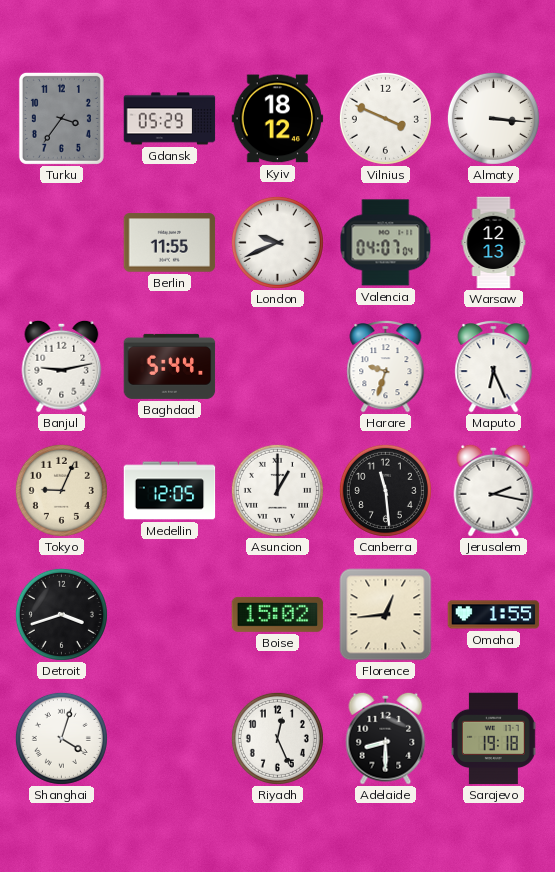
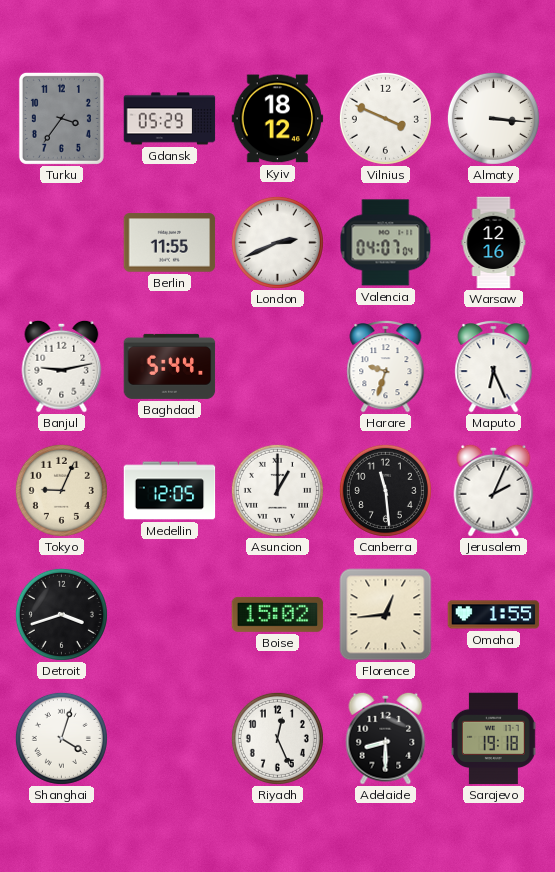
London: 9:41 -> 2:41
Warsaw: 12:13 -> 12:16
Jerusalem: 2:17 -> 2:04
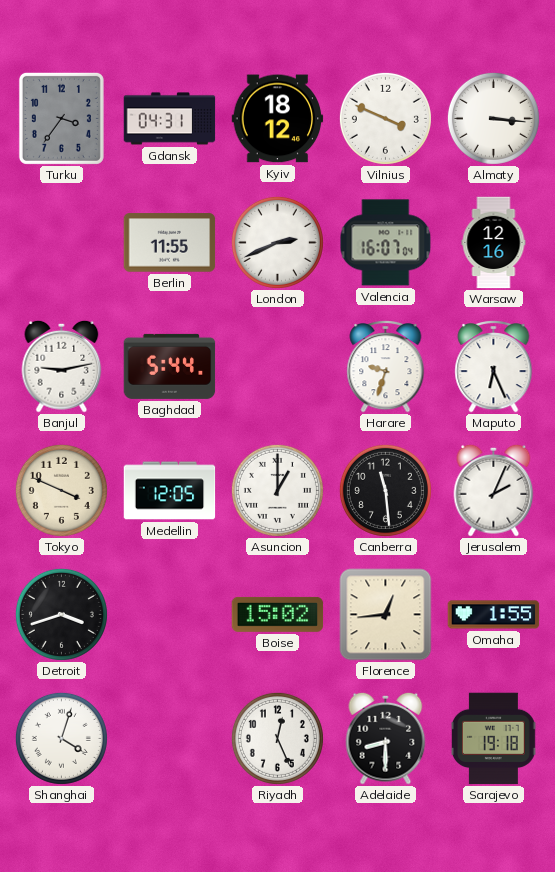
Gdansk: 05:29 -> 04:31
Valencia: 04:07 -> 16:07
Tokyo: 9:04 -> 3:49
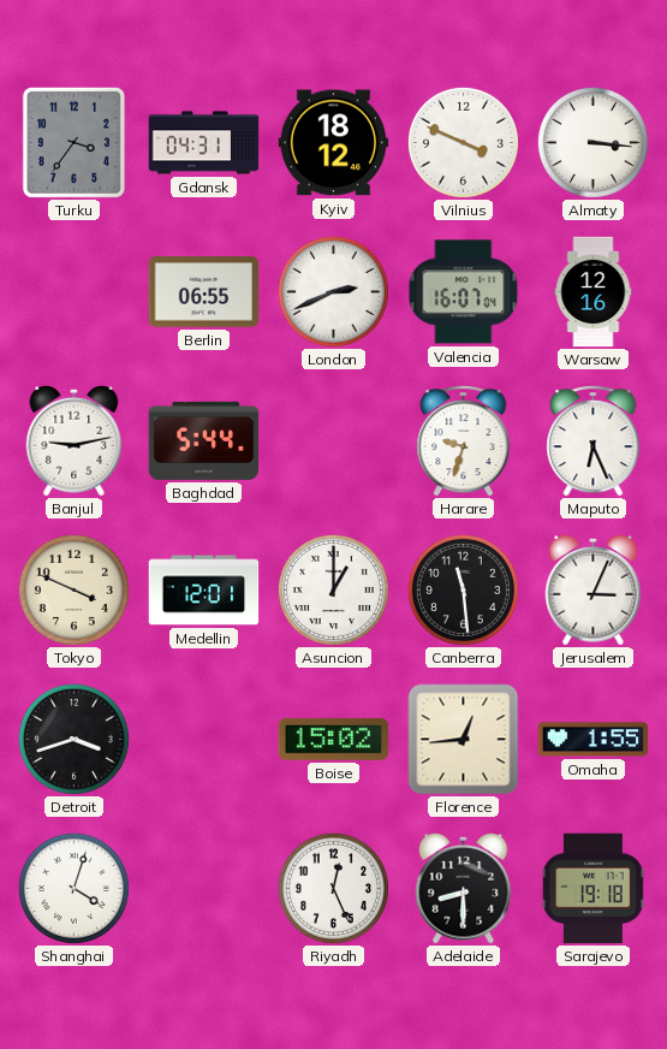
Berlin: 11:55 -> 06:55
Medellin: 12:05 -> 12:01
Jerusalem: 2:04 -> 3:04
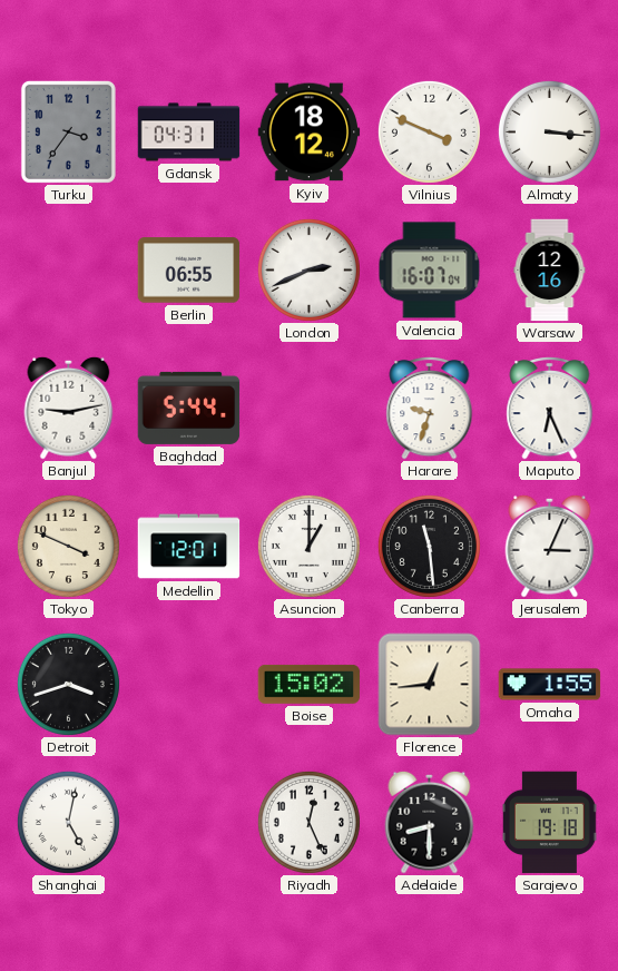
Shanghai: 4:03 -> 5:02
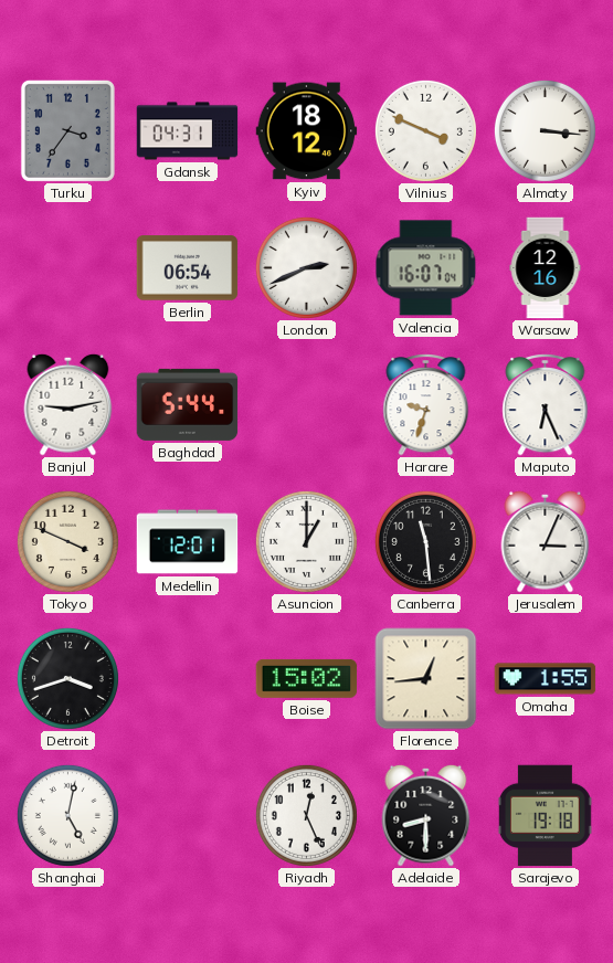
Berlin: 06:55 -> 06:54
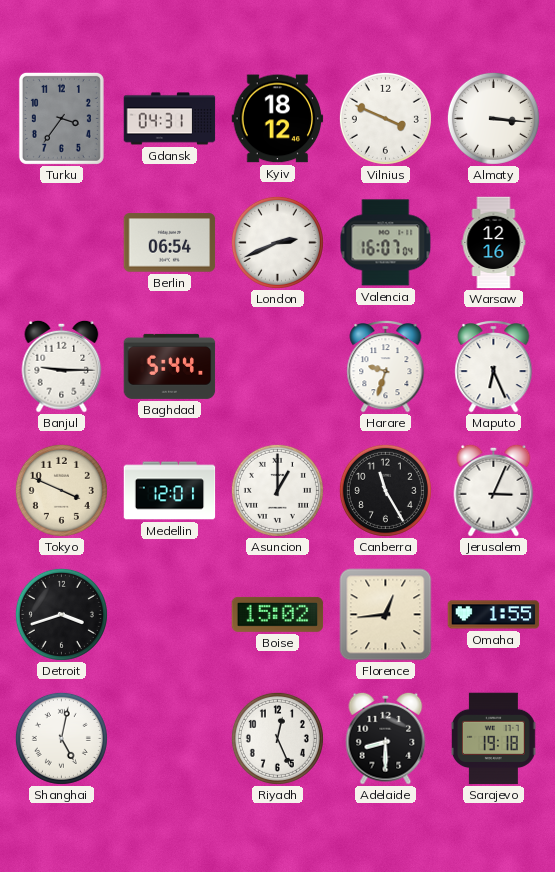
Banjul: 9:13 -> 9:15
Canberra: 11:29 -> 11:25
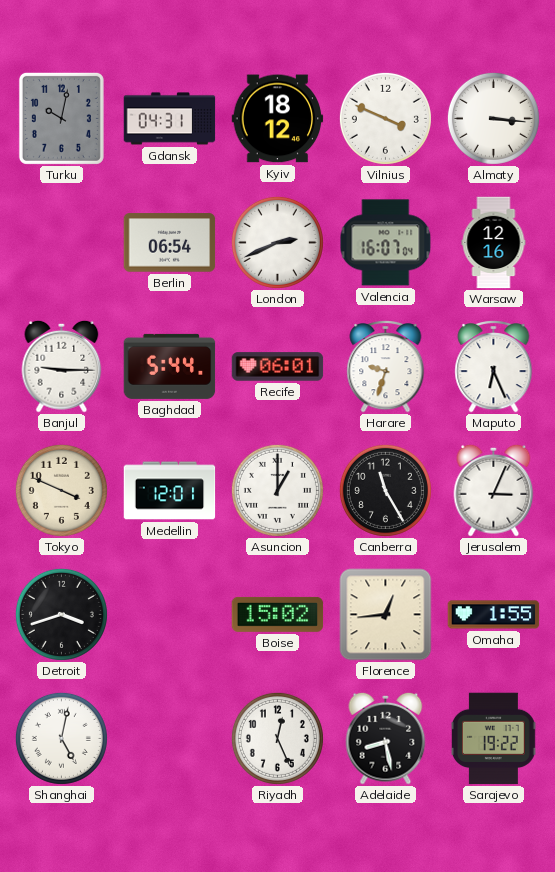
Turku: 3:36 -> 10:02
Recife: none -> 06:01
Adelaide: 8:30 -> 8:28
Sarajevo: 19:18 -> 19:22
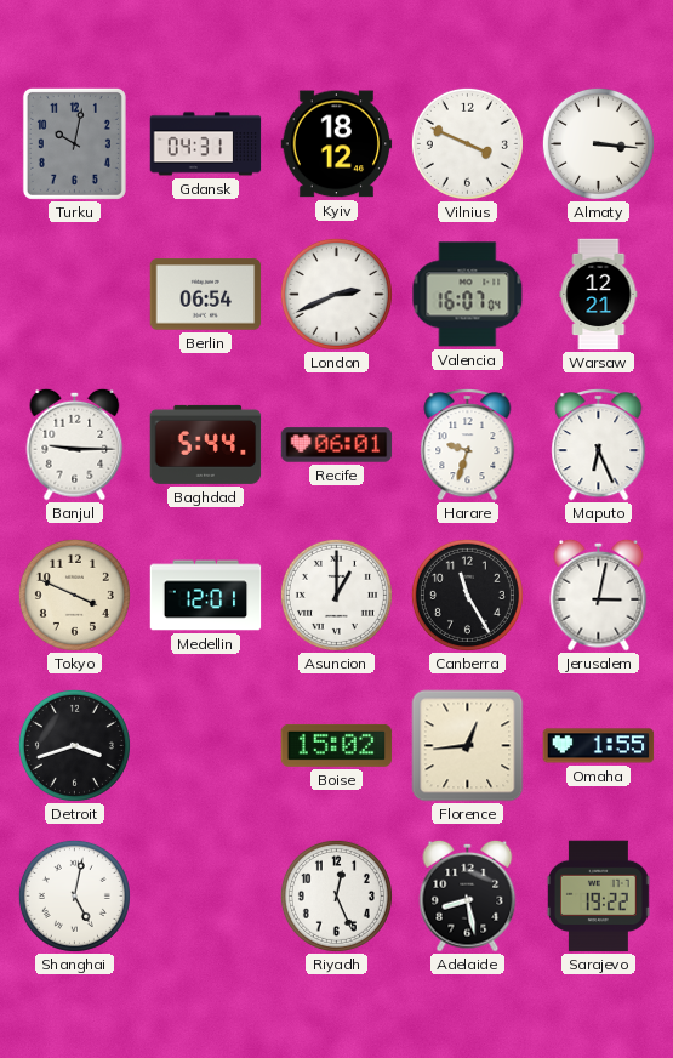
Warsaw: 12:16 -> 12:21
Jerusalem: 3:04 -> 3:02
